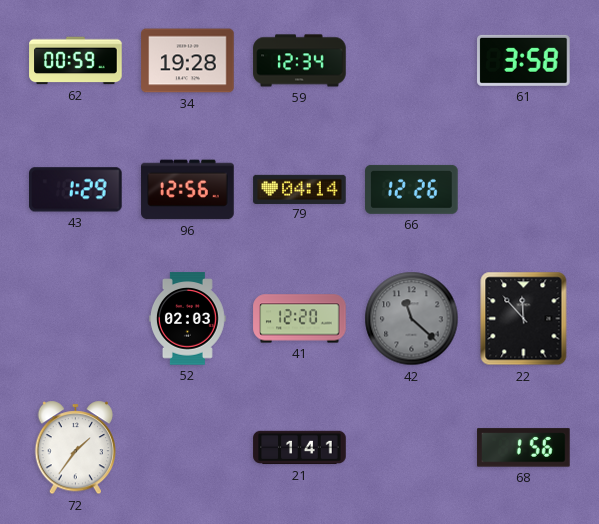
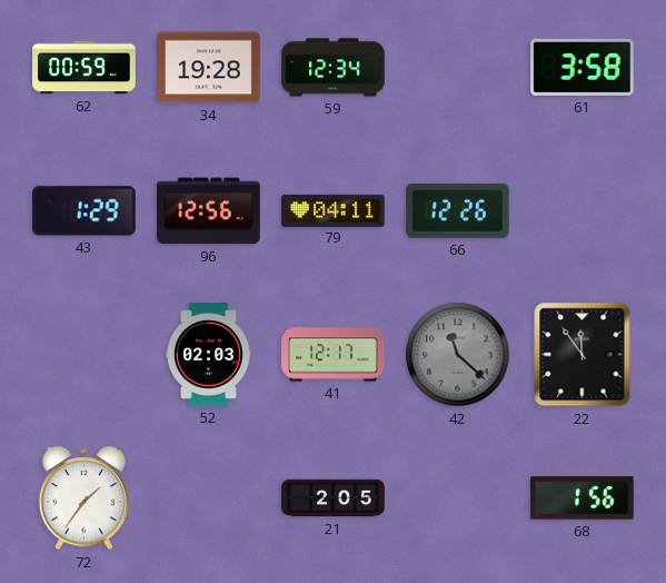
79: 04:14 -> 04:11
41: 12:20 -> 12:17
22: 11:53 -> 11:54
21: 1:41 -> 2:05
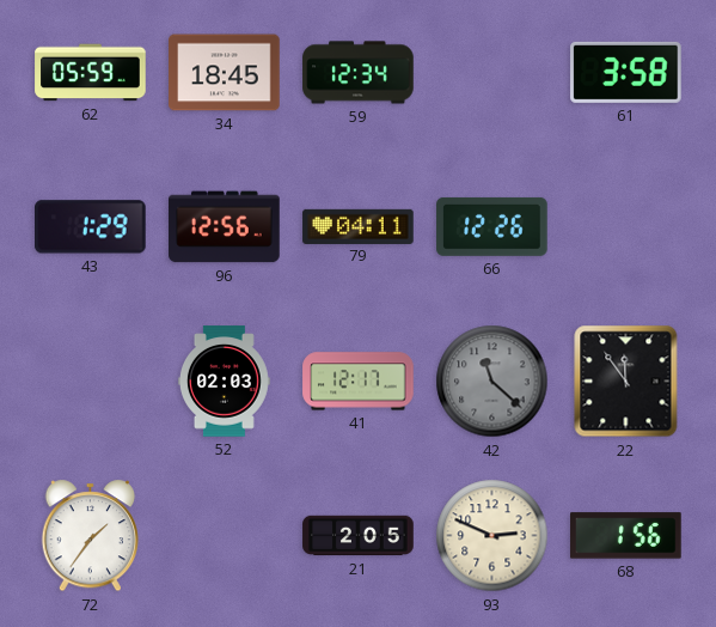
62: 00:59 -> 05:59
34: 19:28 -> 18:45
93: none -> 2:49
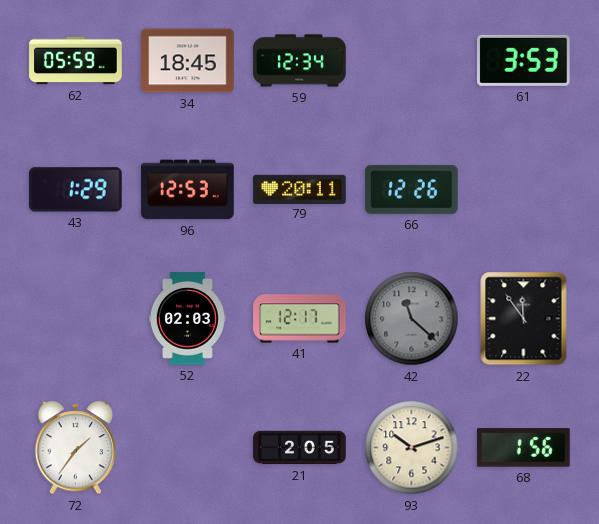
61: 3:58 -> 3:53
96: 12:56 -> 12:53
79: 04:11 -> 20:11
93: 2:49 -> 10:12
